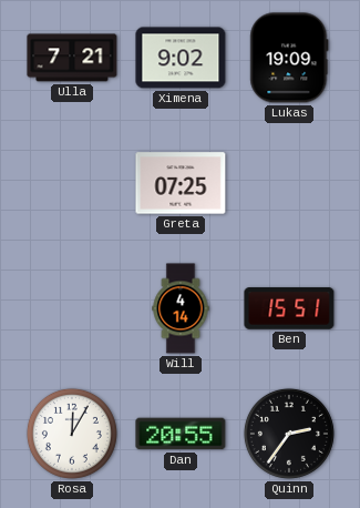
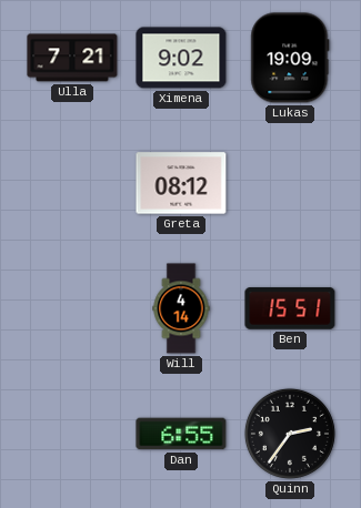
Greta: 07:25 -> 08:12
Rosa: 12:05 -> none
Dan: 20:55 -> 6:55
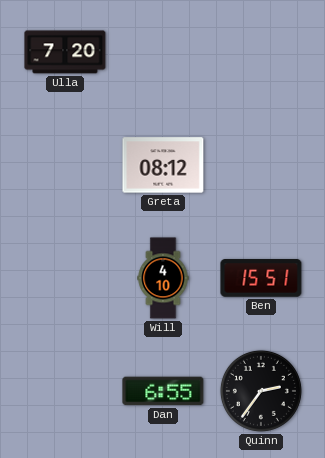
Ulla: 7:21 -> 7:20
Ximena: 9:02 -> none
Lukas: 19:09 -> none
Will: 4:14 -> 4:10
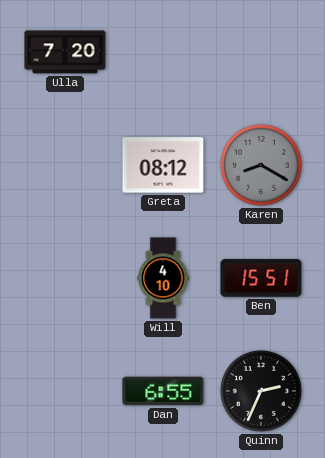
Karen: none -> 8:20
Quinn: 2:36 -> 2:34
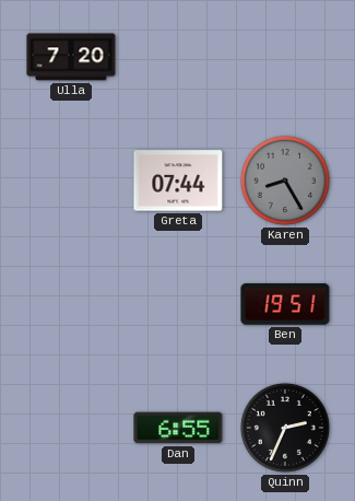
Greta: 08:12 -> 07:44
Karen: 8:20 -> 8:25
Will: 4:10 -> none
Ben: 15:51 -> 19:51
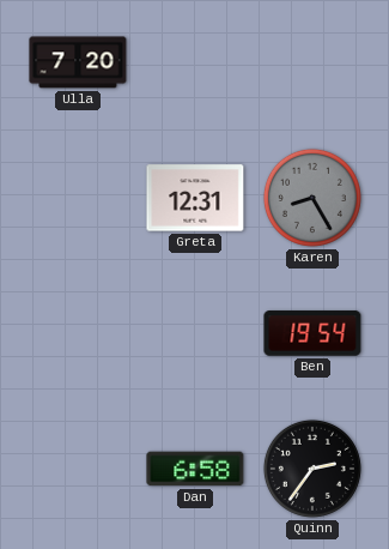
Greta: 07:44 -> 12:31
Ben: 19:51 -> 19:54
Dan: 6:55 -> 6:58
Quinn: 2:34 -> 2:36
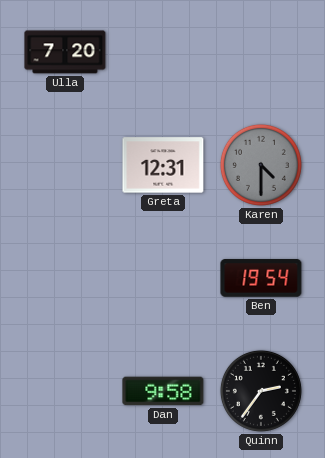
Karen: 8:25 -> 4:30
Dan: 6:58 -> 9:58
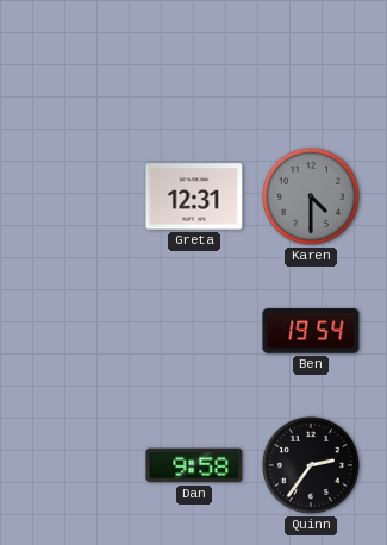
Ulla: 7:20 -> none
